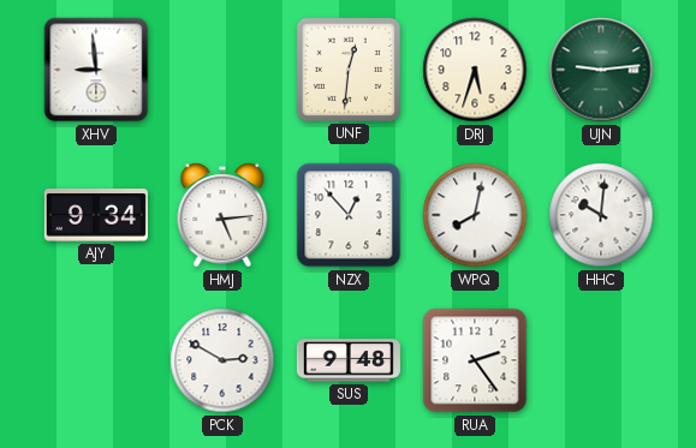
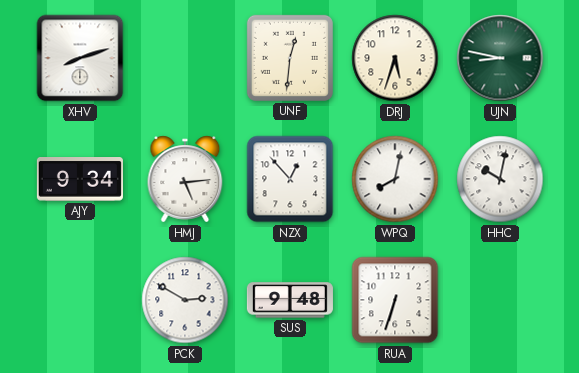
XHV: 8:59 -> 8:12
UJN: 9:14 -> 8:47
HHC: 10:01 -> 10:02
RUA: 2:24 -> 6:33
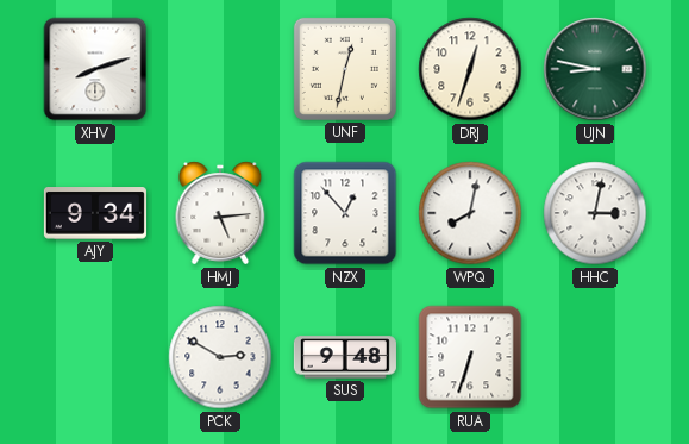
UNF: 12:31 -> 12:32
DRJ: 5:33 -> 12:33
HHC: 10:02 -> 3:02
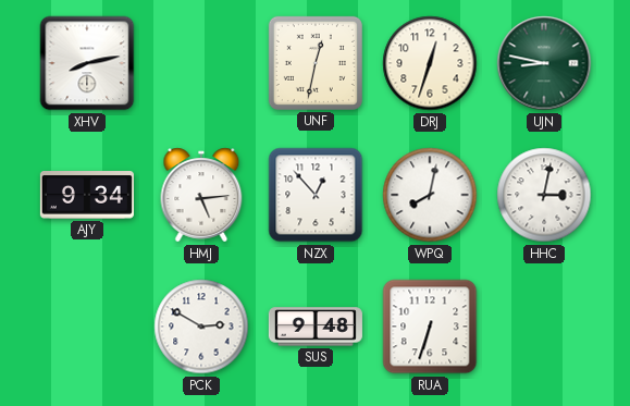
XHV: 8:12 -> 8:13
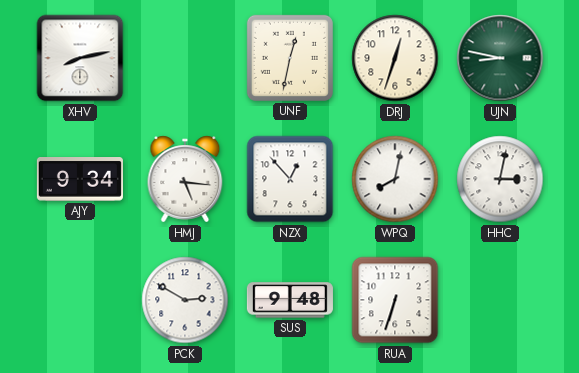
HMJ: 5:14 -> 5:16
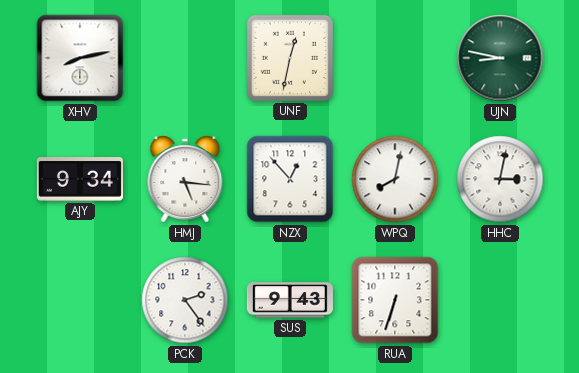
DRJ: 12:33 -> none
PCK: 2:50 -> 2:24
SUS: 9:48 -> 9:43
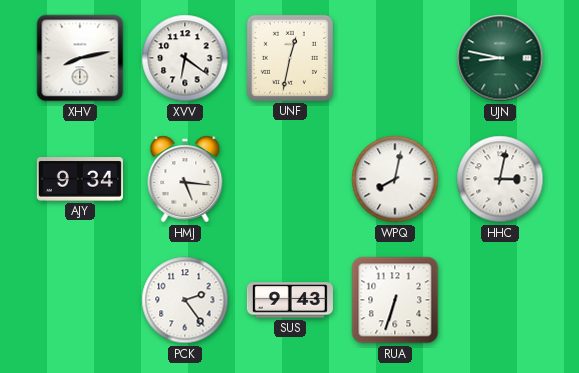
XVV: none -> 6:21
NZX: 12:53 -> none
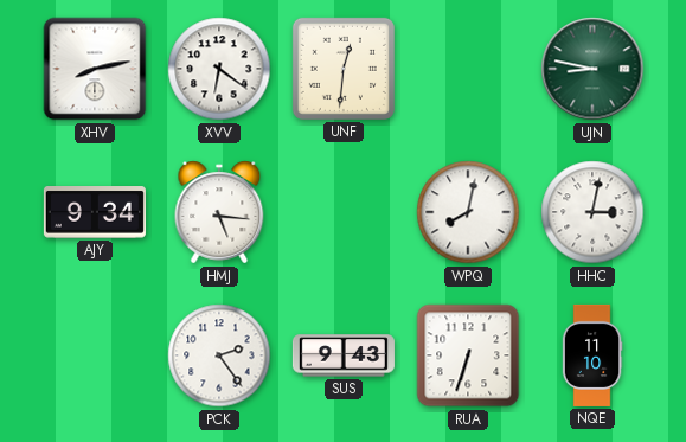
UNF: 12:32 -> 12:31
NQE: none -> 11:10
